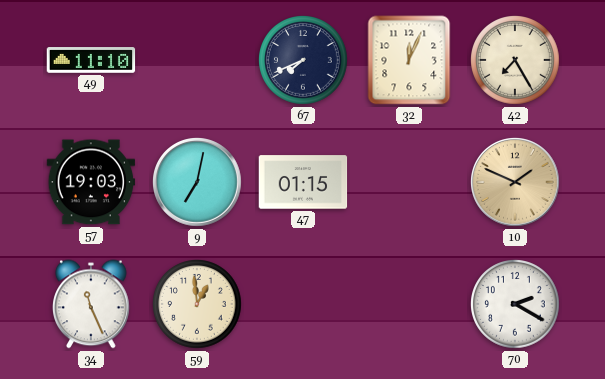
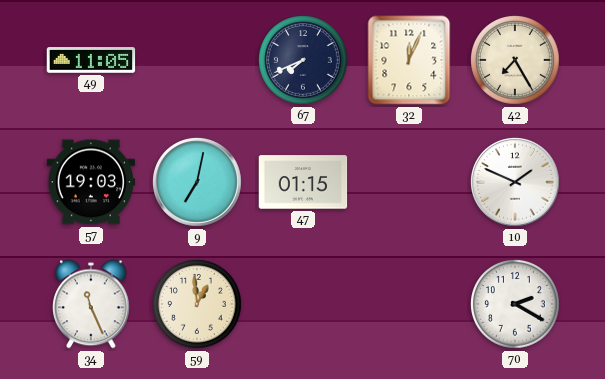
49: 11:10 -> 11:05
10 dial: champagne -> white
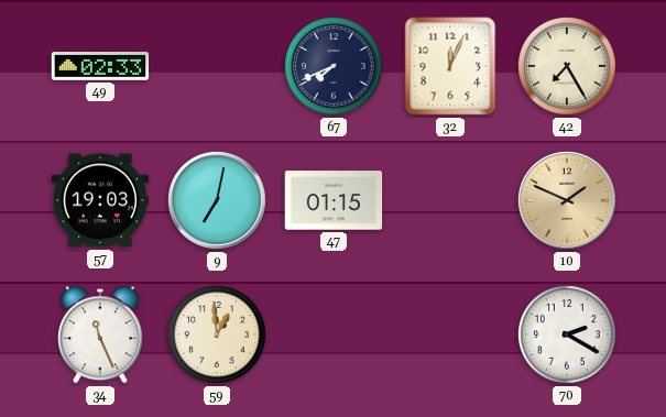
49: 11:05 -> 02:33
10 dial: white -> champagne
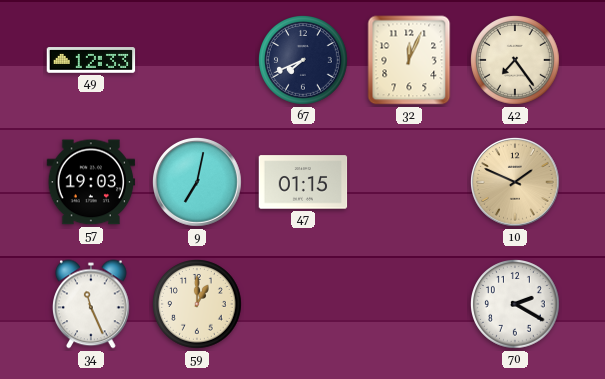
49: 02:33 -> 12:33
42: 7:25 -> 7:24
59: 12:59 -> 1:00
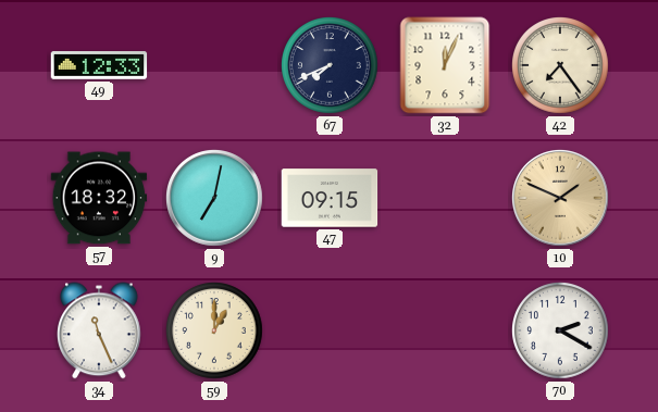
57: 19:03 -> 18:32
47: 01:15 -> 09:15
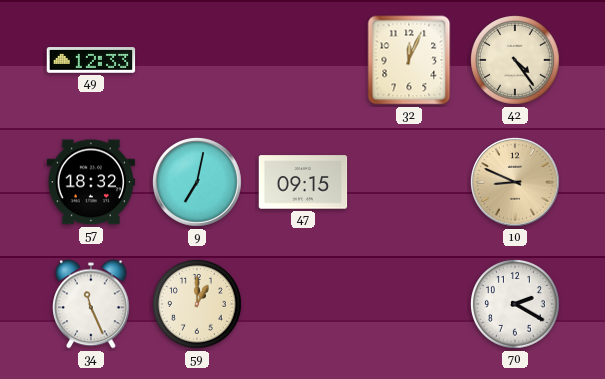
67: 7:41 -> none
42: 7:24 -> 4:24
10: 1:49 -> 8:49
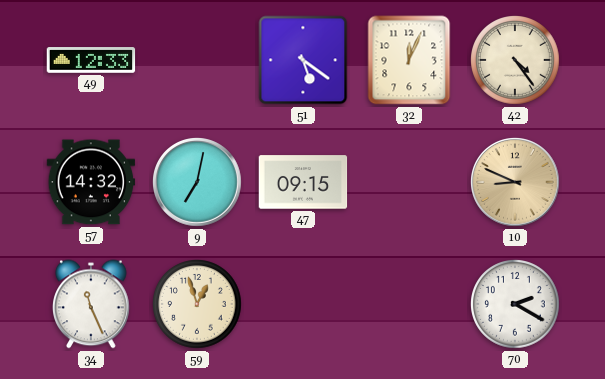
51: none -> 5:21
57: 18:32 -> 14:32
59: 1:00 -> 12:57
